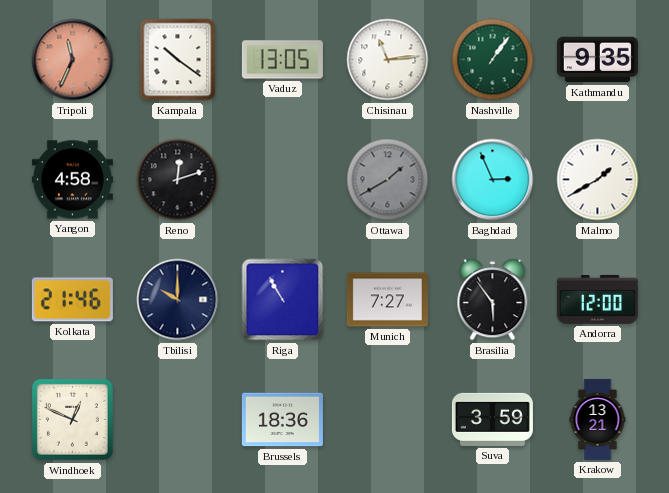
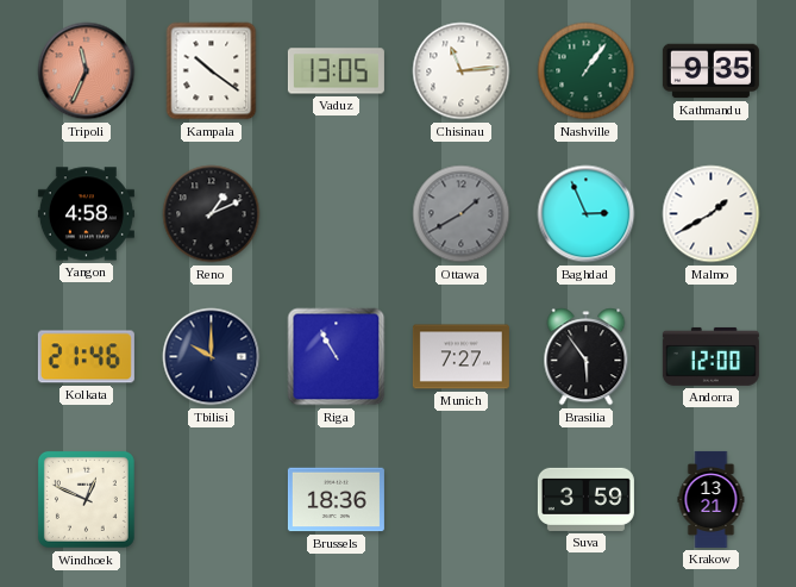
Reno: 12:12 -> 1:11
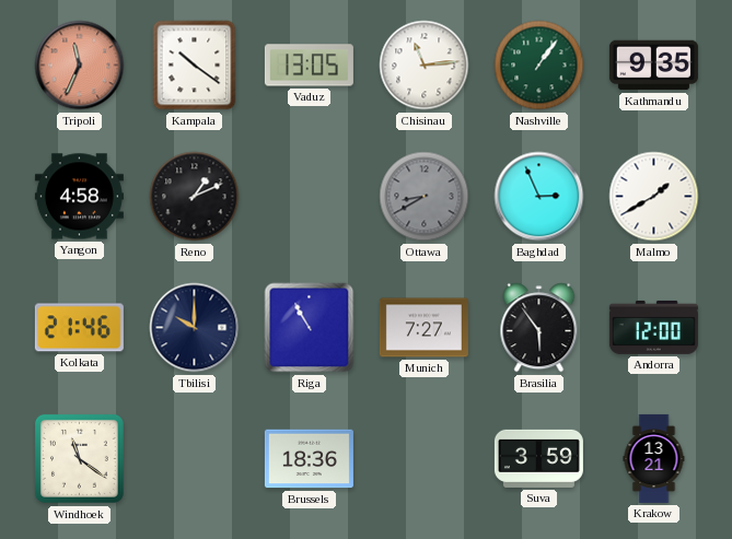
Ottawa: 1:40 -> 8:40
Windhoek: 12:49 -> 11:21
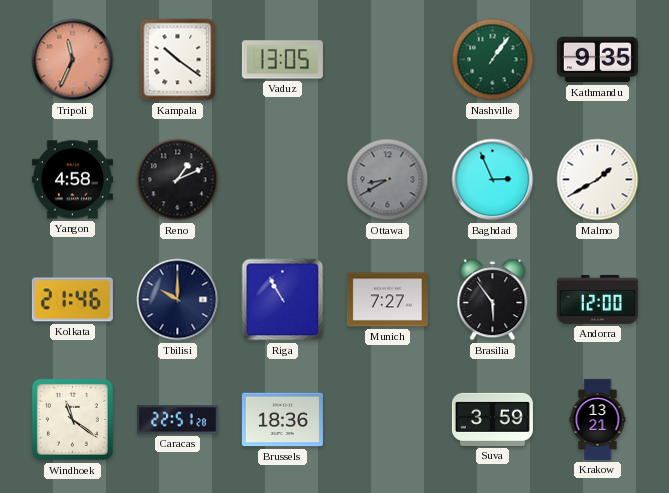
Chisinau: 11:14 -> none
Caracas: none -> 22:51
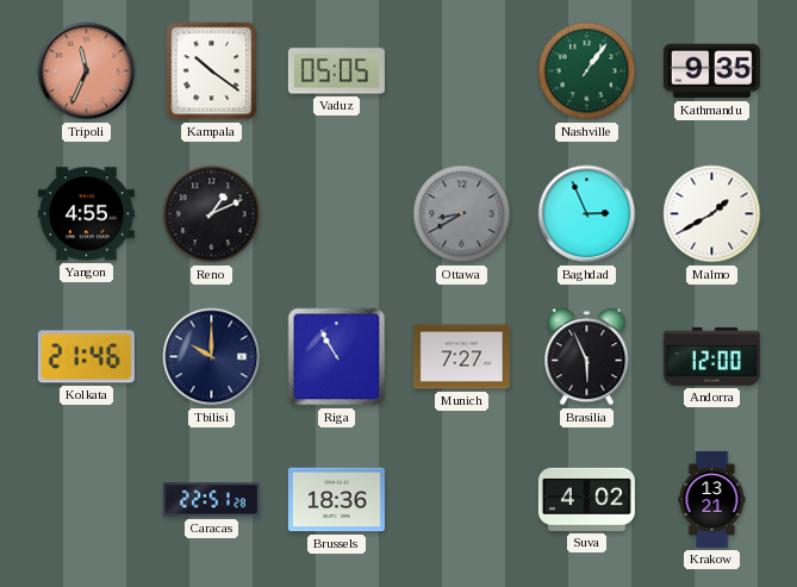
Vaduz: 13:05 -> 05:05
Yangon: 4:58 -> 4:55
Brasilia: 5:54 -> 5:56
Windhoek: 11:21 -> none
Suva: 3:59 -> 4:02
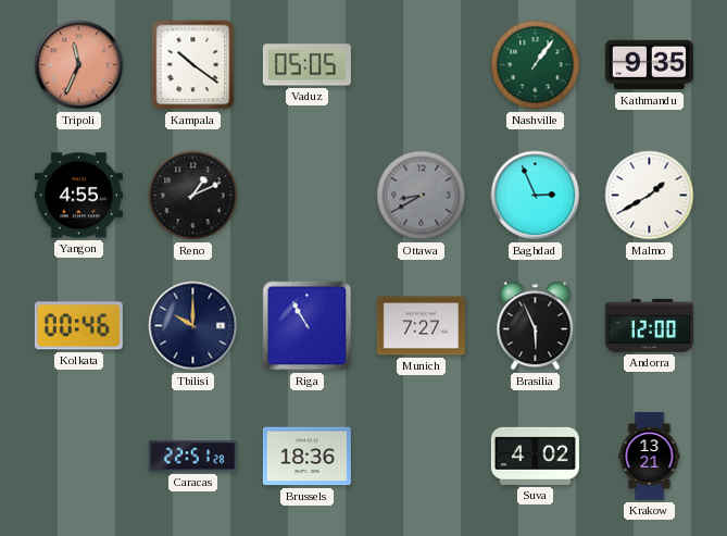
Kolkata: 21:46 -> 00:46
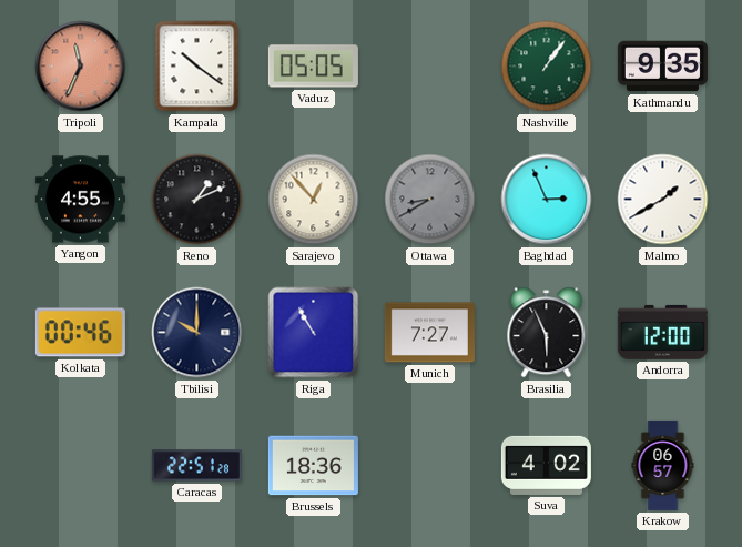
Sarajevo: none -> 12:53
Krakow: 13:21 -> 06:57
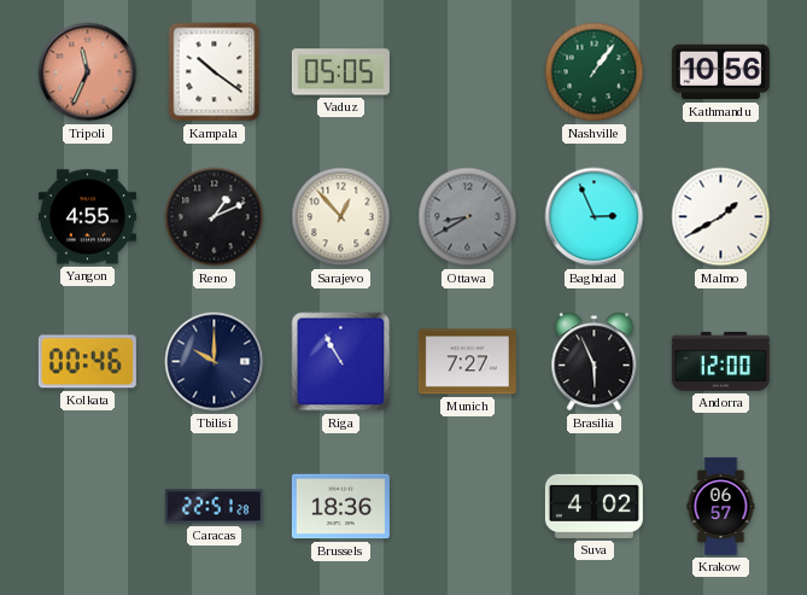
Kathmandu: 9:35 -> 10:56
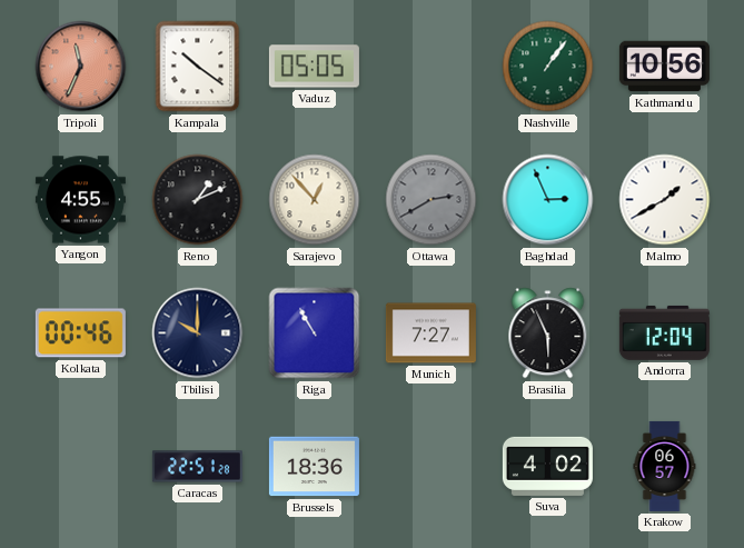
Ottawa: 8:40 -> 2:40
Andorra: 12:00 -> 12:04
